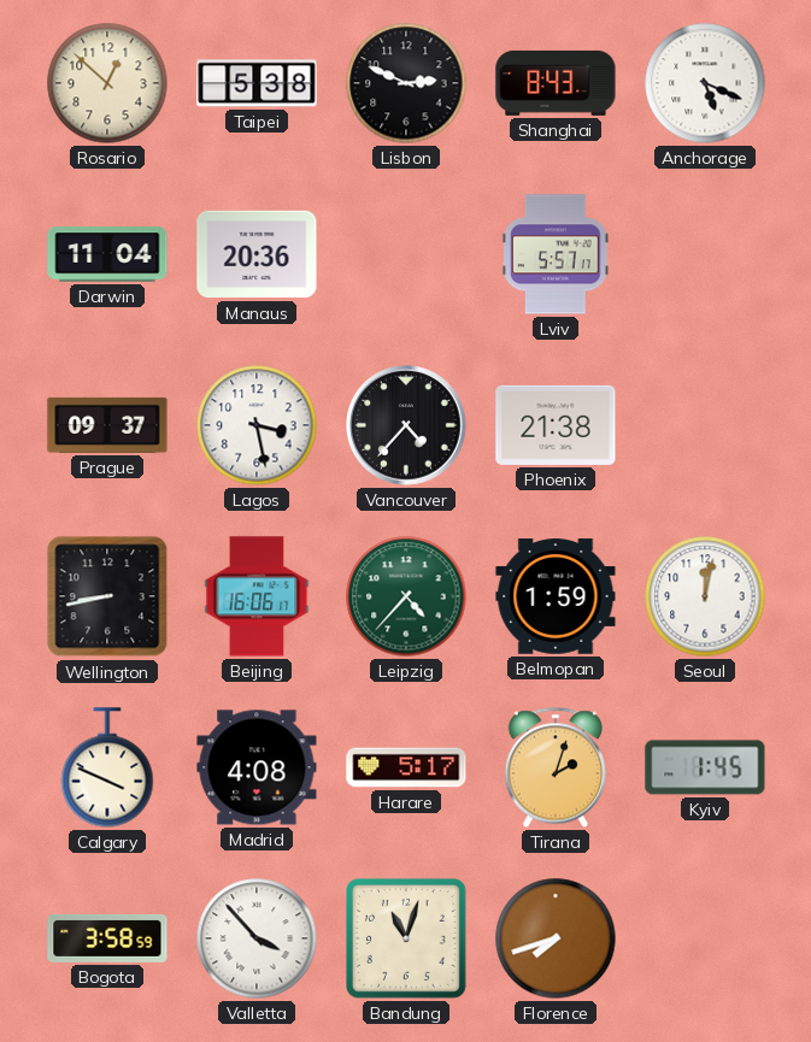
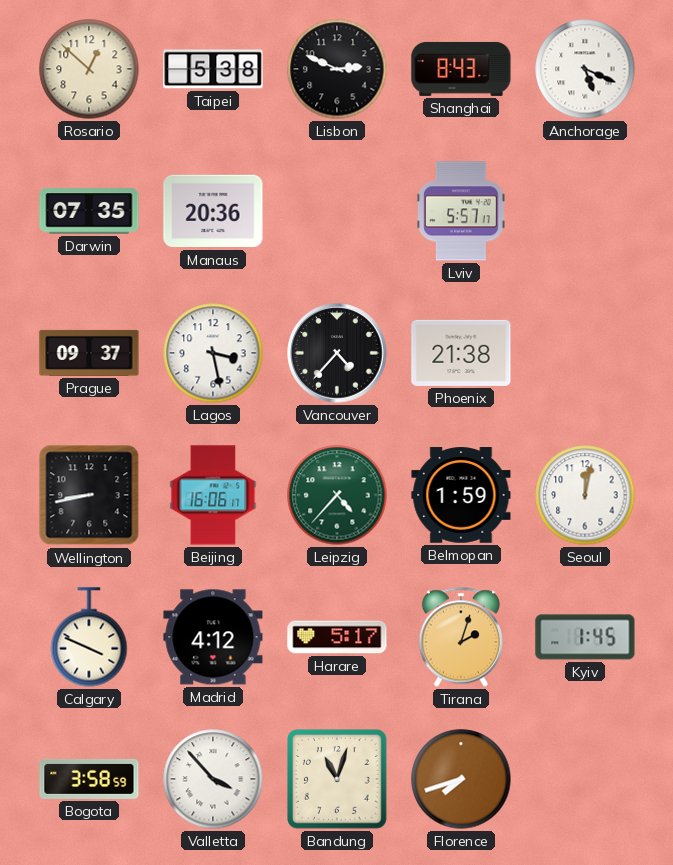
Darwin: 11:04 -> 07:35
Madrid: 4:08 -> 4:12
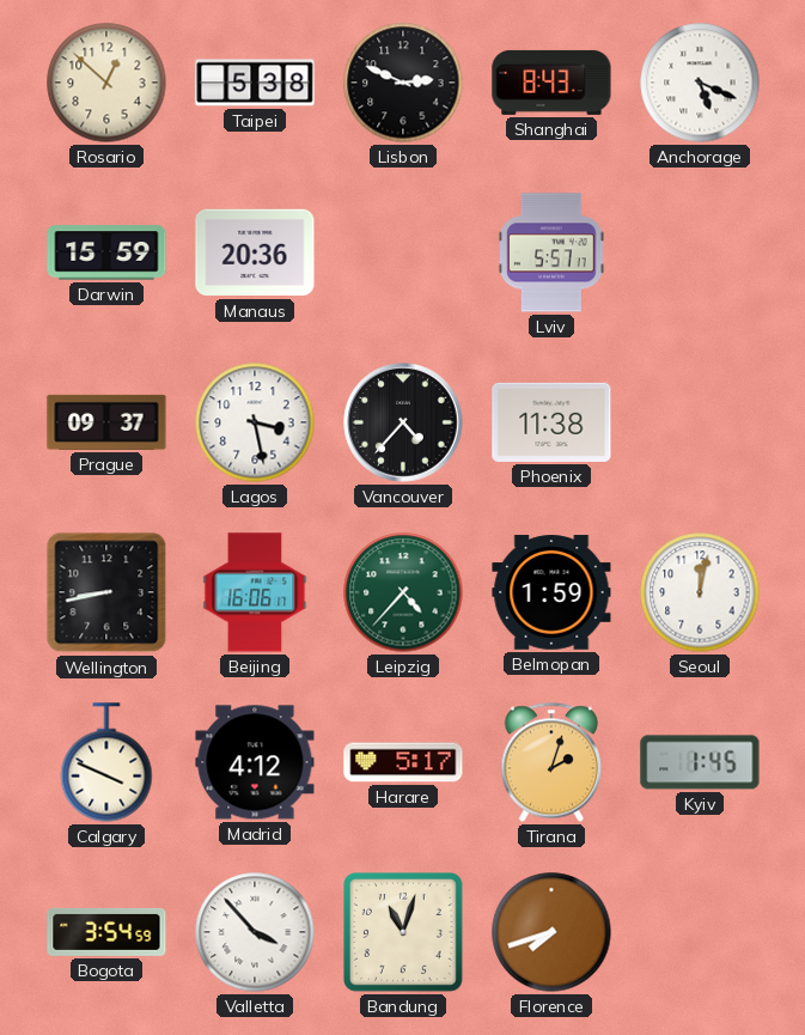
Darwin: 07:35 -> 15:59
Phoenix: 21:38 -> 11:38
Bogota: 3:58 -> 3:54
